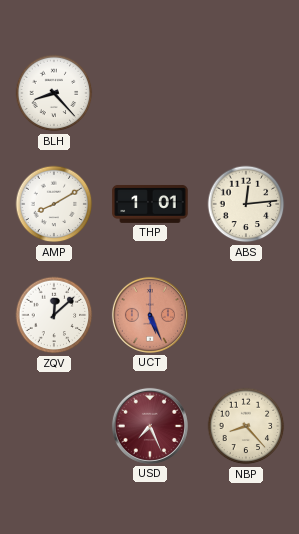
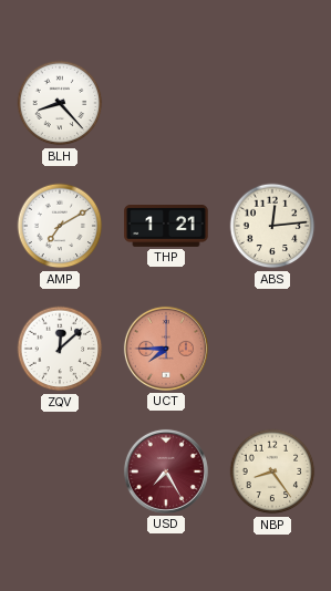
AMP: 8:10 -> 7:10
THP: 1:01 -> 1:21
UCT: 5:26 -> 7:45
USD: 7:26 -> 7:25
NBP: 8:23 -> 8:24
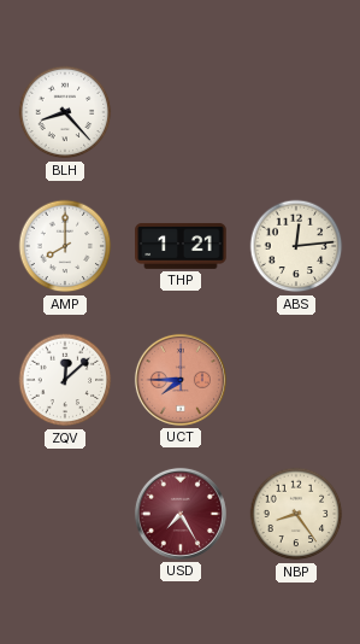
AMP: 7:10 -> 8:00
